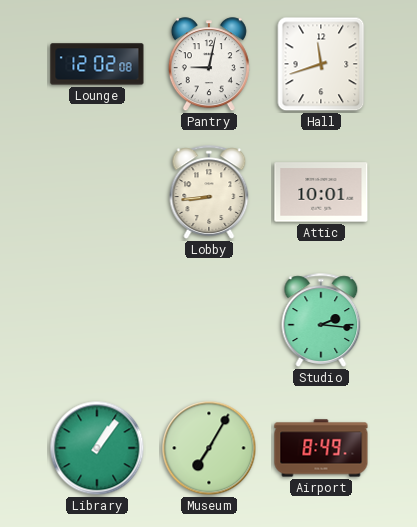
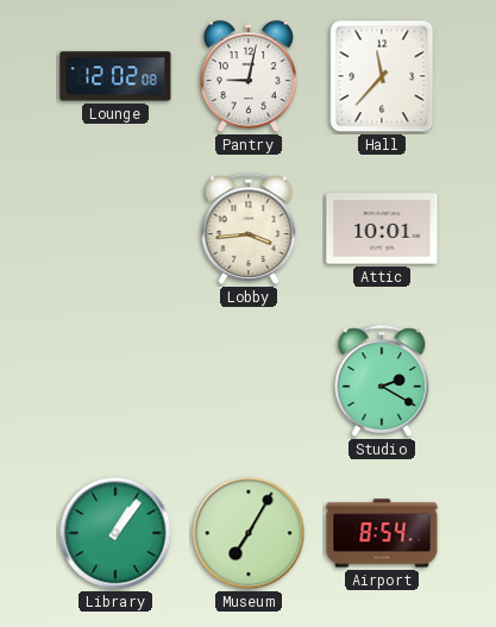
Hall: 11:42 -> 11:37
Lobby: 8:44 -> 3:44
Studio: 2:16 -> 2:20
Airport: 8:49 -> 8:54
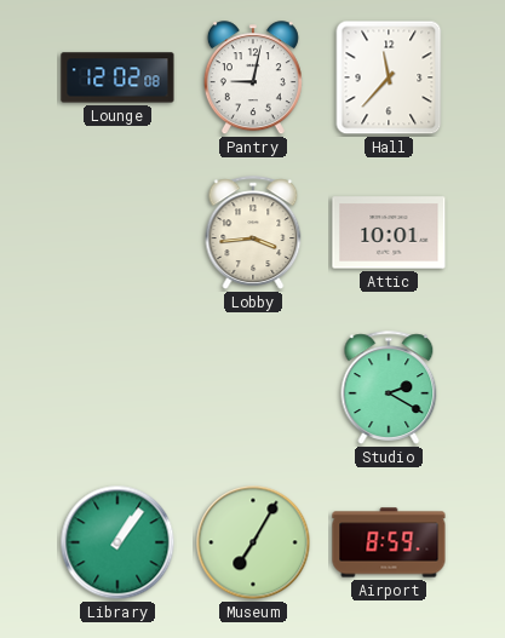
Airport: 8:54 -> 8:59
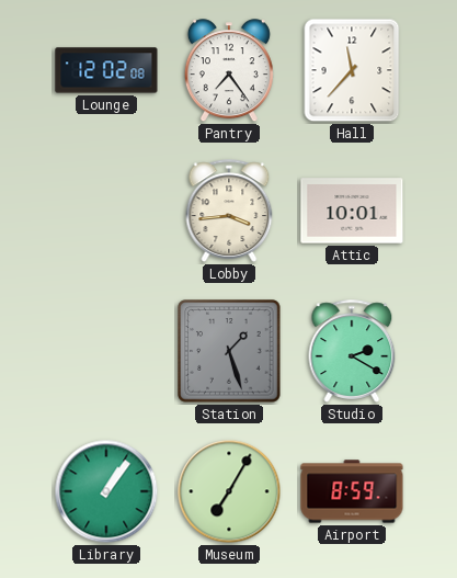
Pantry: 9:02 -> 7:24
Station: none -> 1:27
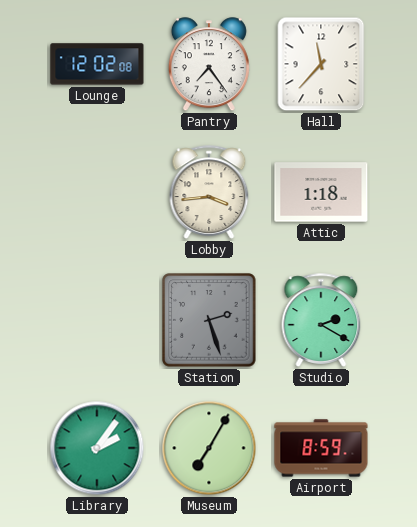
Attic: 10:01 -> 1:18
Station: 1:27 -> 2:27
Library: 1:06 -> 2:06
